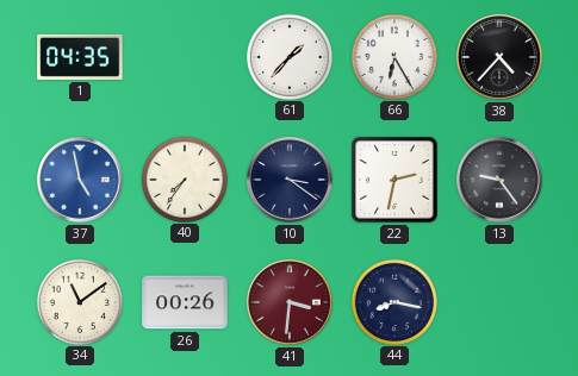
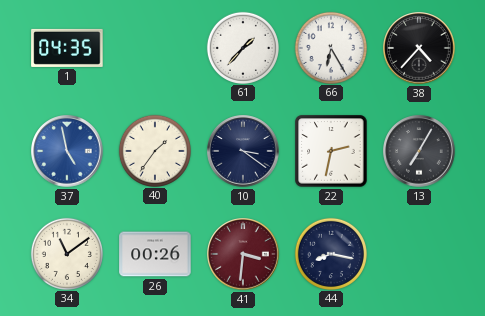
40: 7:36 -> 1:36
13: 9:24 -> 7:05
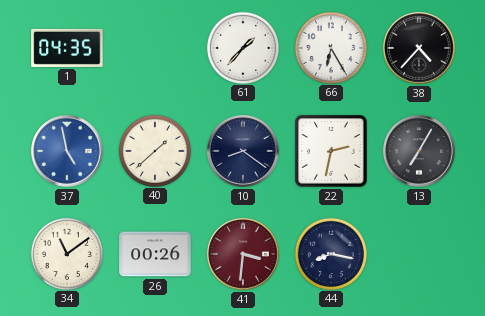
40: 1:36 -> 1:38
10: 3:21 -> 8:21
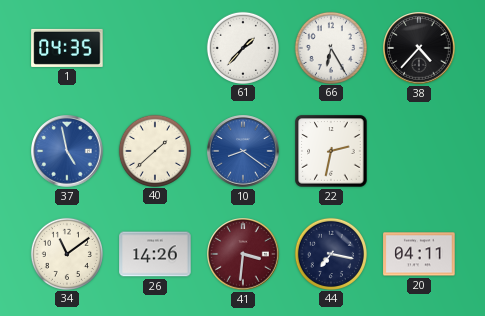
10 dial: navy -> blue
13: 7:05 -> none
26: 00:26 -> 14:26
44: 8:17 -> 7:17
20: none -> 04:11
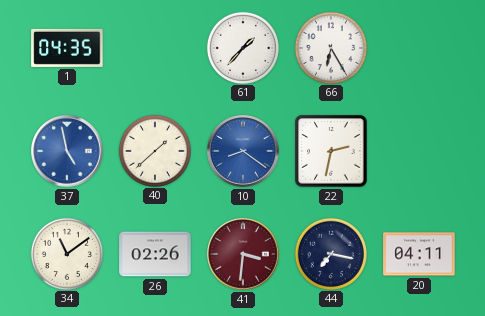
38: 4:37 -> none
26: 14:26 -> 02:26
